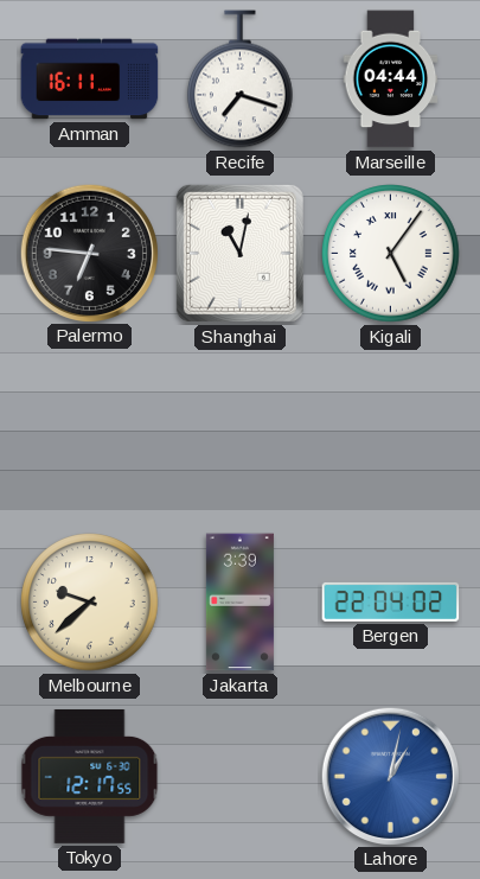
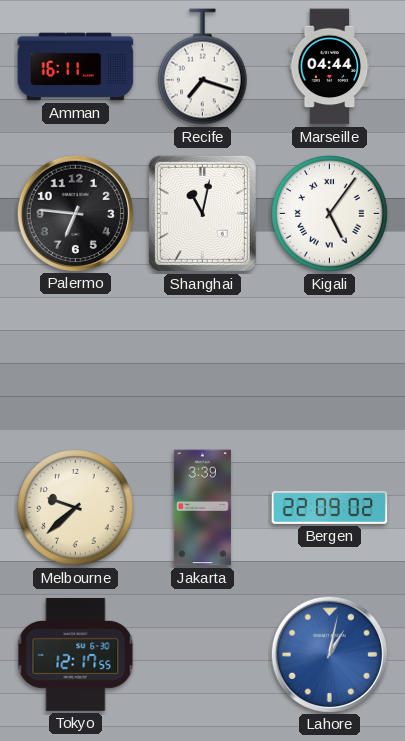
Bergen: 22:04 -> 22:09
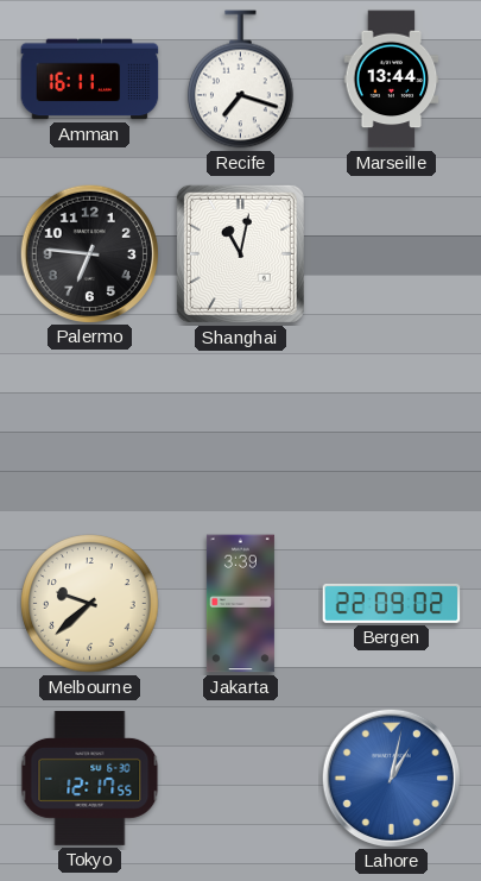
Marseille: 04:44 -> 13:44
Kigali: 5:06 -> none
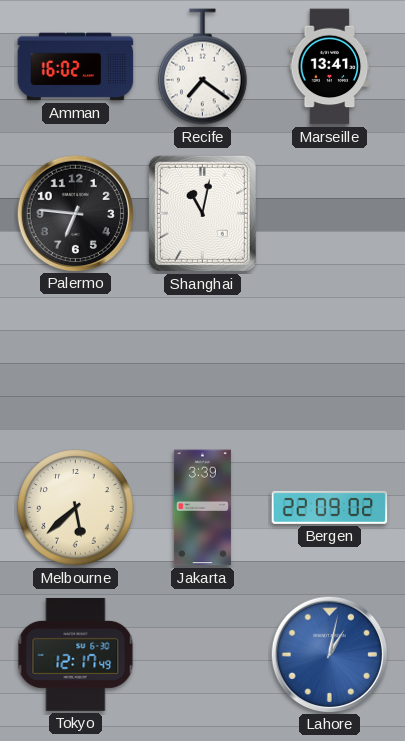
Amman: 16:11 -> 16:02
Recife: 7:18 -> 7:21
Marseille: 13:44 -> 13:41
Melbourne: 9:38 -> 5:38
Tokyo: 12:17:55 -> 12:17:49
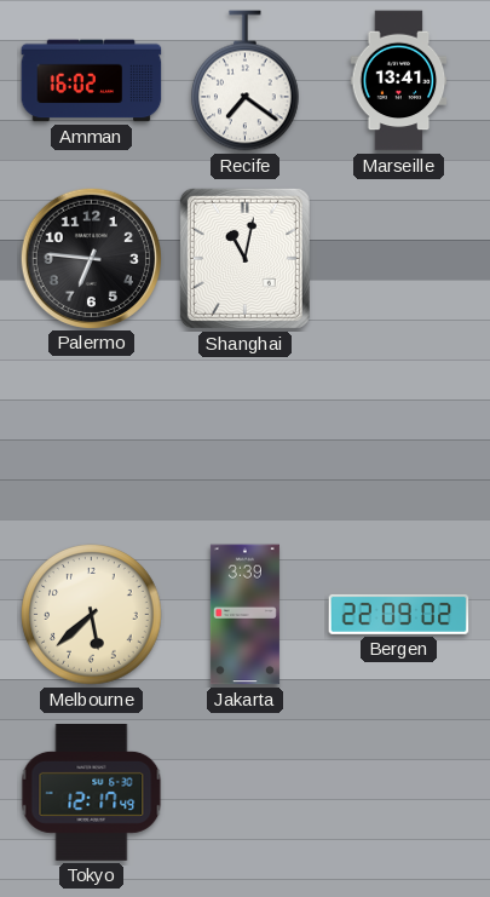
Lahore: 1:02 -> none
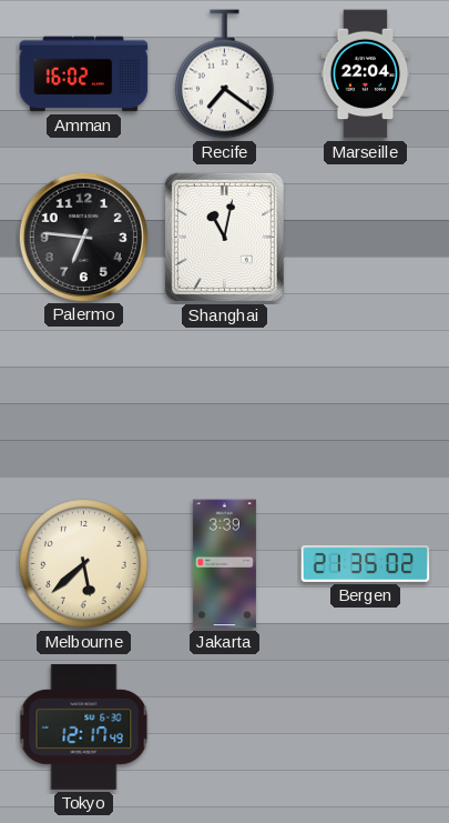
Marseille: 13:41 -> 22:04
Bergen: 22:09 -> 21:35
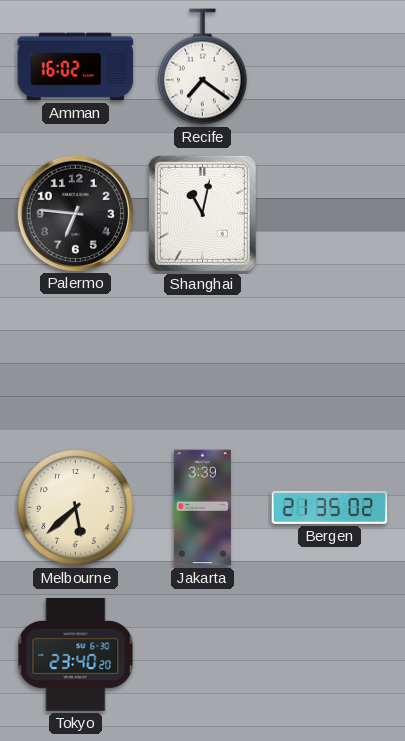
Marseille: 22:04 -> none
Tokyo: 12:17 -> 23:40
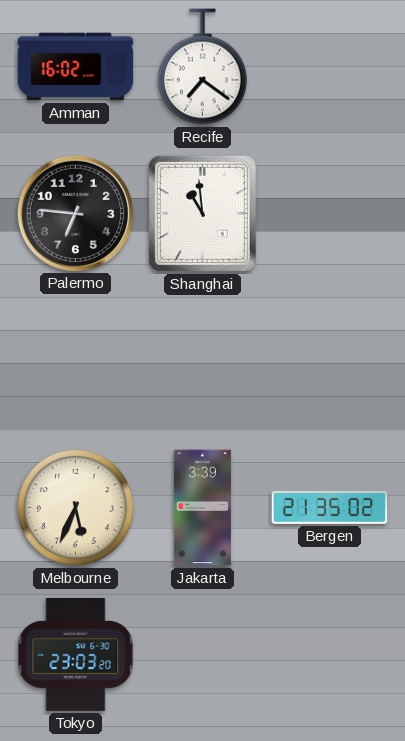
Shanghai: 11:02 -> 10:59
Melbourne: 5:38 -> 5:34
Tokyo: 23:40 -> 23:03
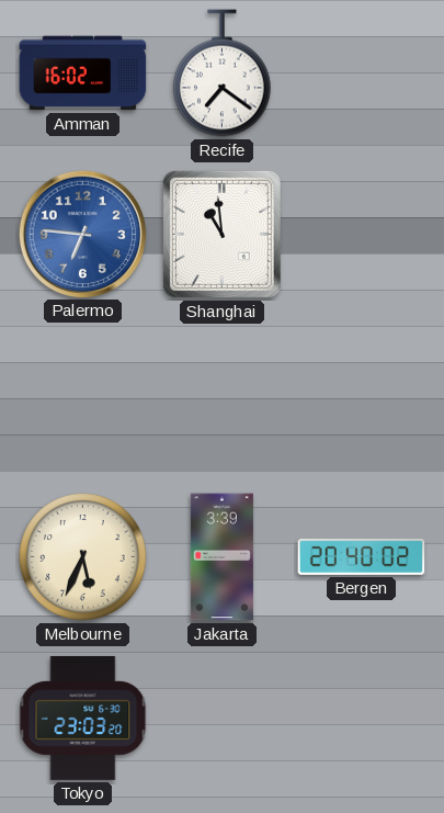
Palermo dial: black -> blue
Bergen: 21:35 -> 20:40
